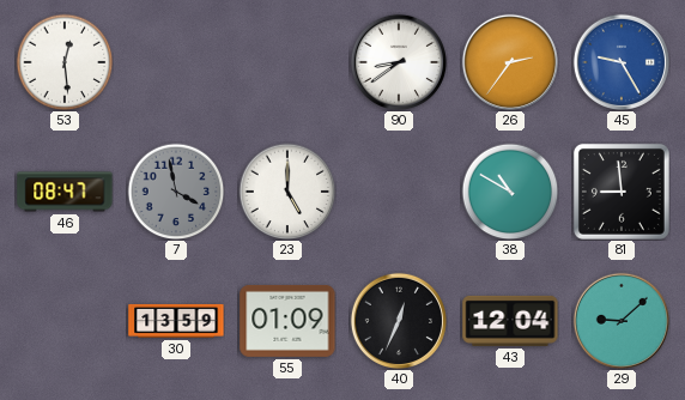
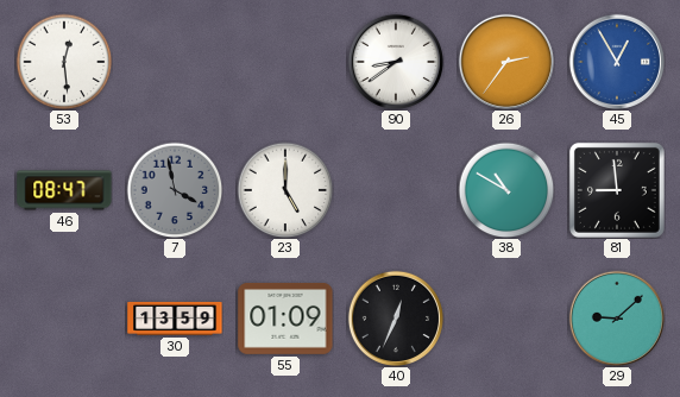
45: 9:25 -> 12:55
43: 12:04 -> none
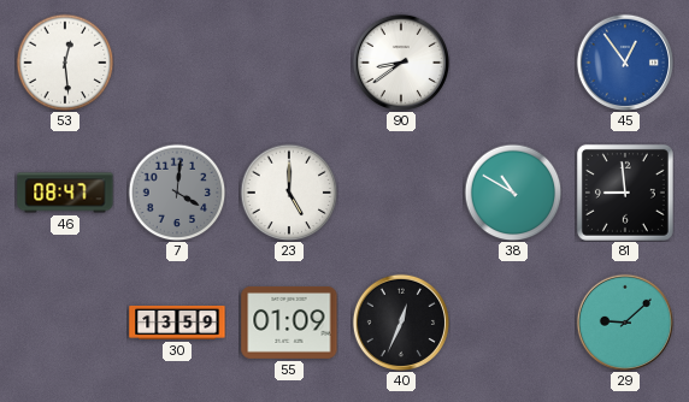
26: 2:36 -> none
45: 12:55 -> 12:54
7: 3:58 -> 4:01
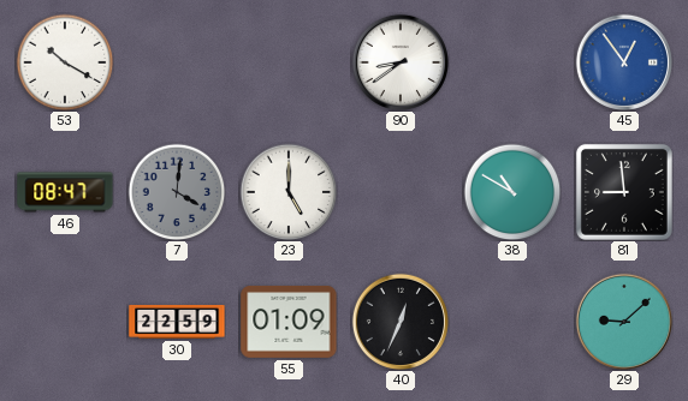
53: 12:29 -> 10:20
30: 13:59 -> 22:59
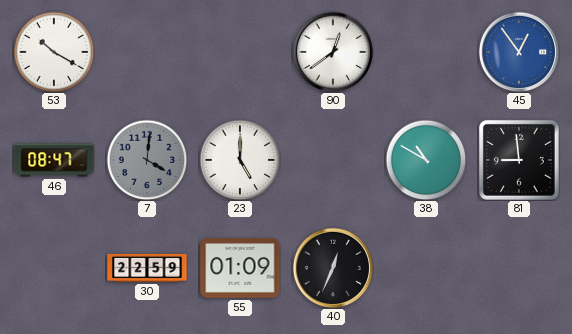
90: 8:39 -> 12:39
29: 9:08 -> none
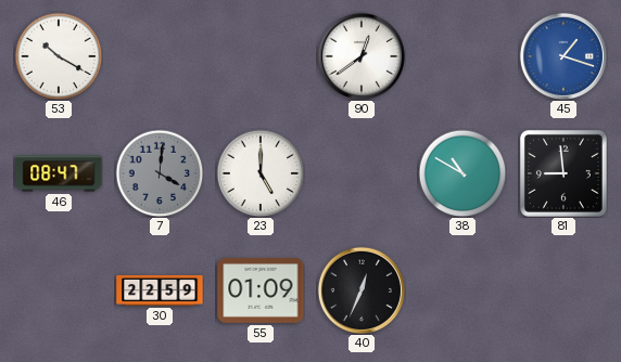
45: 12:54 -> 1:18
